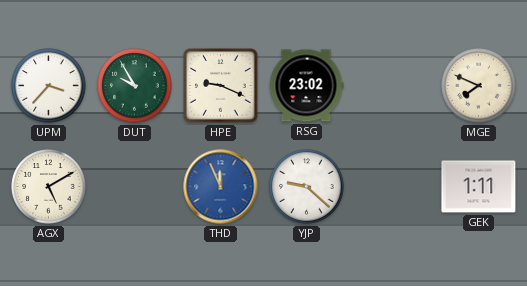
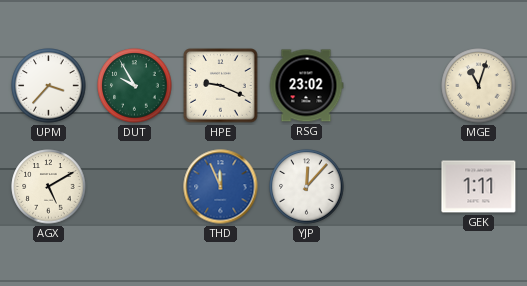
MGE: 7:49 -> 11:03
YJP: 9:22 -> 12:07
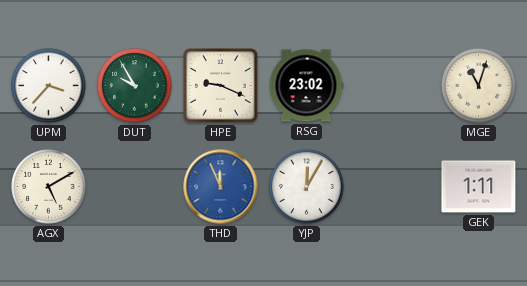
YJP: 12:07 -> 12:05
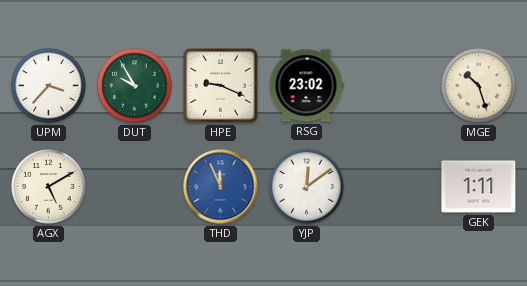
MGE: 11:03 -> 10:27
YJP: 12:05 -> 12:09
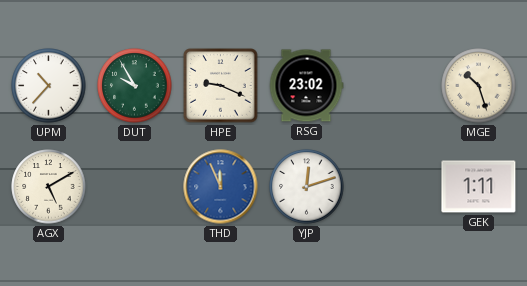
UPM: 3:37 -> 10:37
YJP: 12:09 -> 12:12
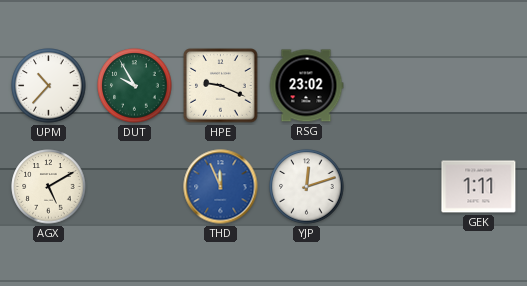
MGE: 10:27 -> none
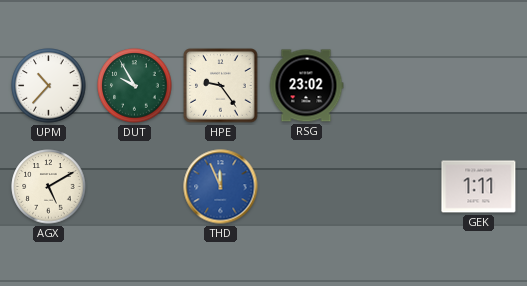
HPE: 9:19 -> 9:24
YJP: 12:12 -> none
